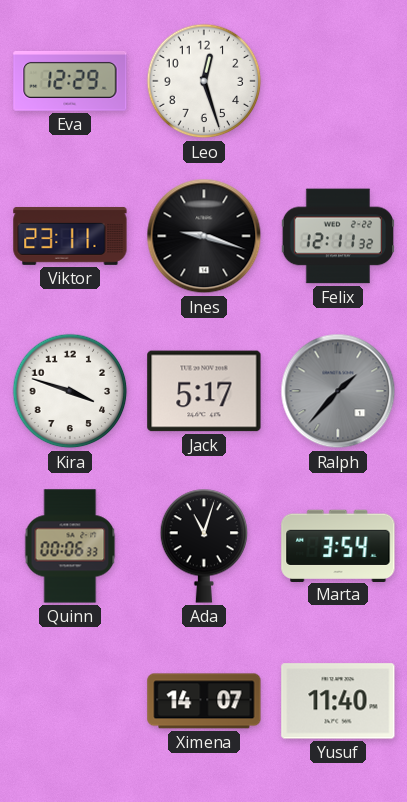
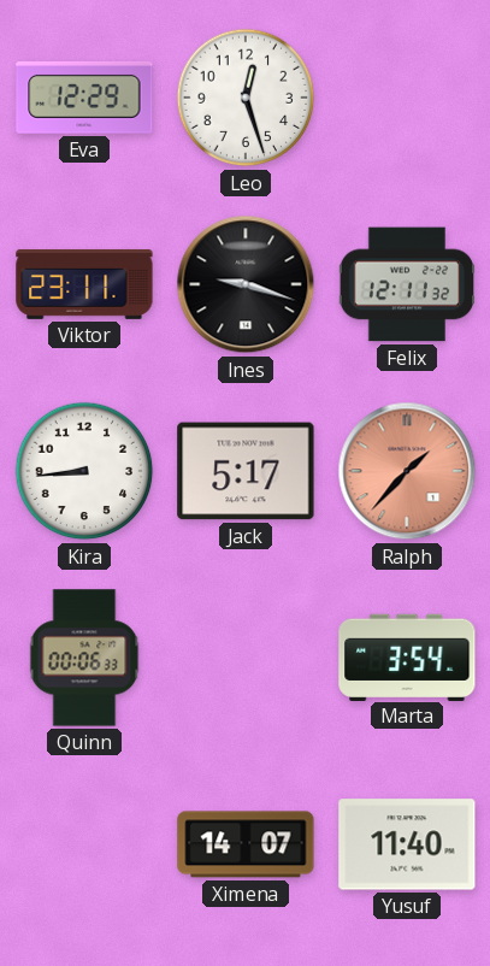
Kira: 3:48 -> 8:44
Ralph dial: grey -> salmon
Ada: 11:03 -> none
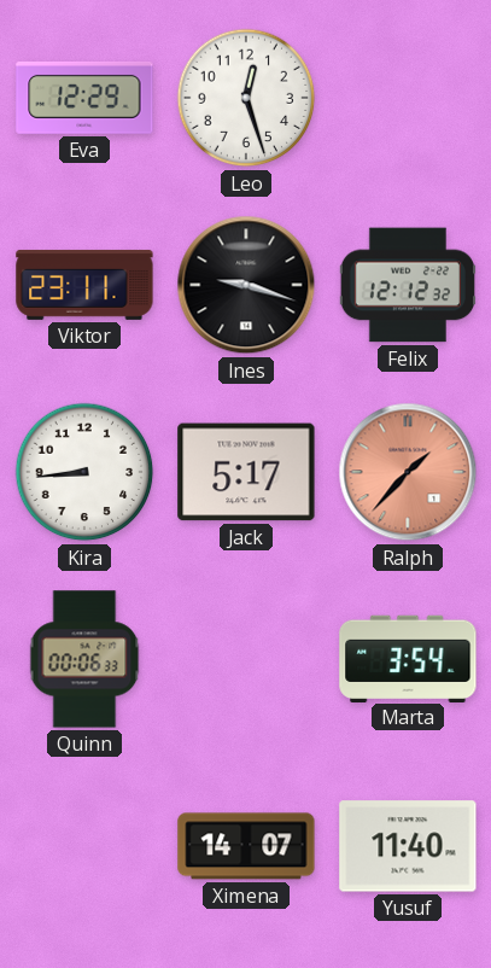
Felix: 12:11 -> 12:12
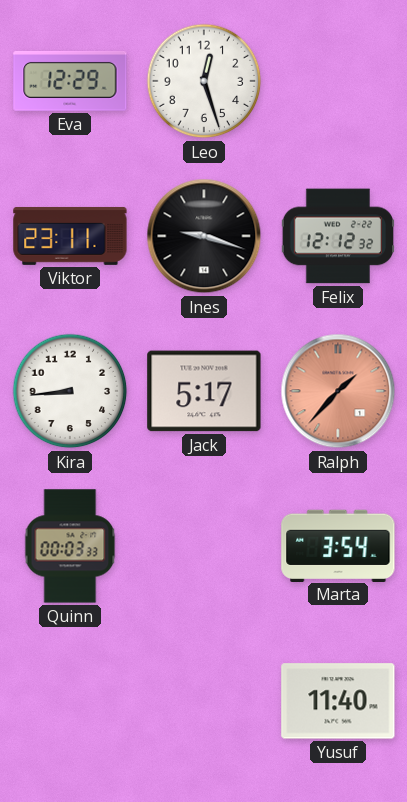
Quinn: 00:06 -> 00:03
Ximena: 14:07 -> none
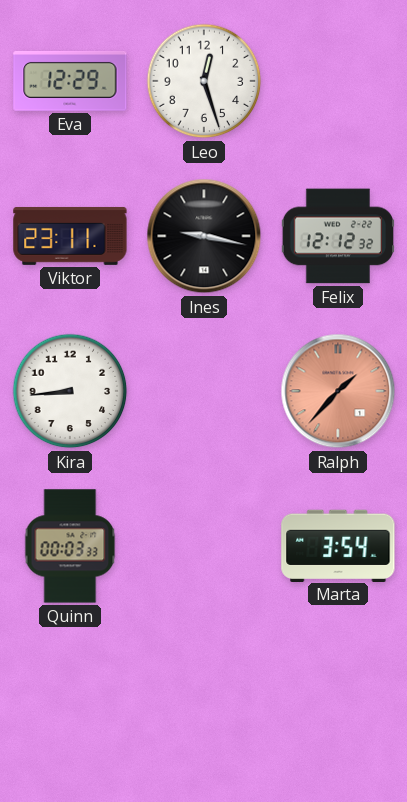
Ines: 9:18 -> 9:17
Jack: 5:17 -> none
Yusuf: 11:40 -> none
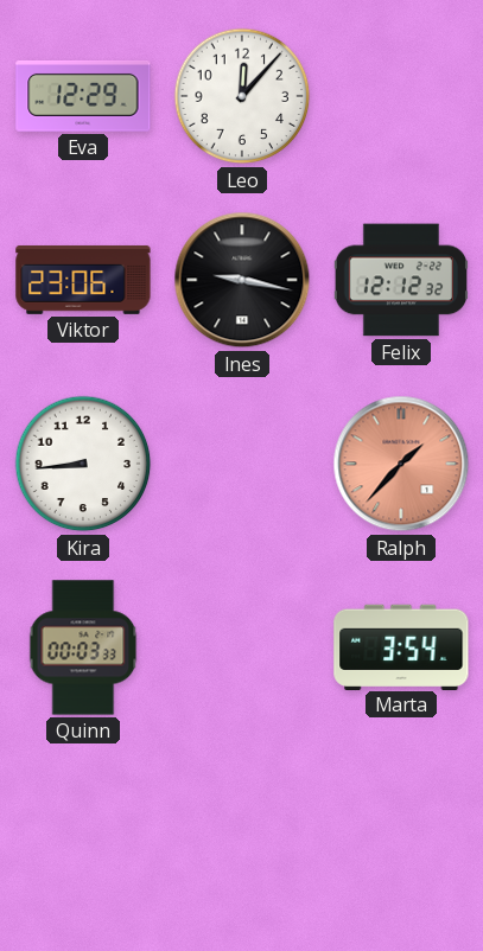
Leo: 12:27 -> 12:07
Viktor: 23:11 -> 23:06
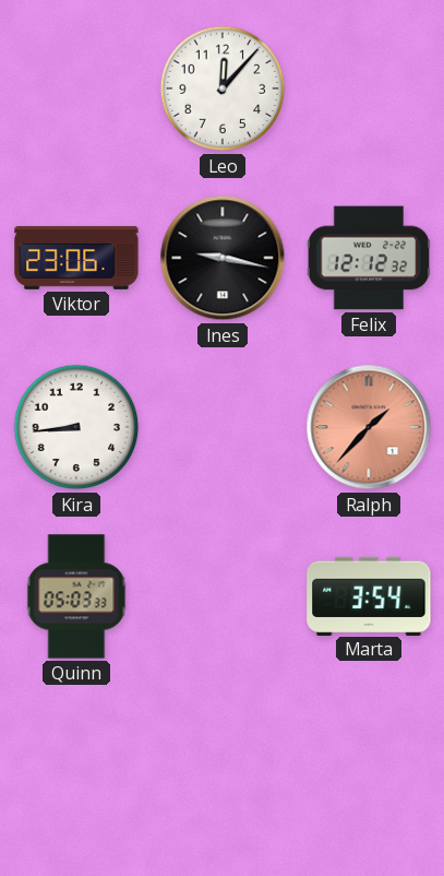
Eva: 12:29 -> none
Quinn: 00:03 -> 05:03
